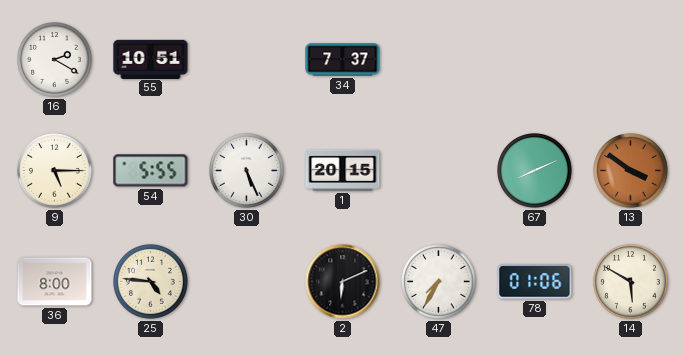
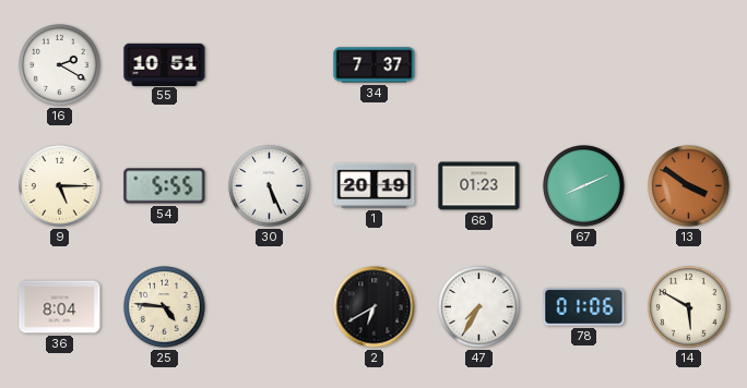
1: 20:15 -> 20:19
68: none -> 01:23
36: 8:00 -> 8:04
2: 6:11 -> 6:40
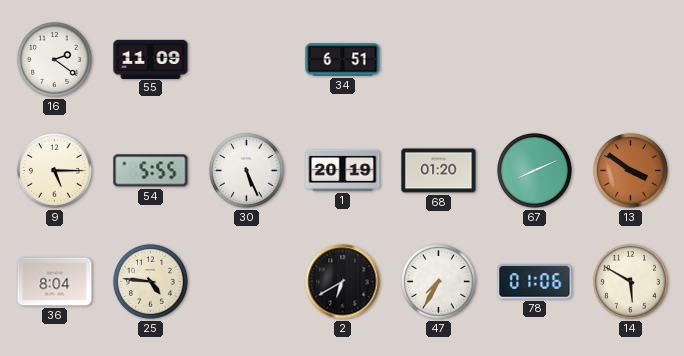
16: 2:20 -> 2:21
55: 10:51 -> 11:09
34: 7:37 -> 6:51
68: 01:23 -> 01:20
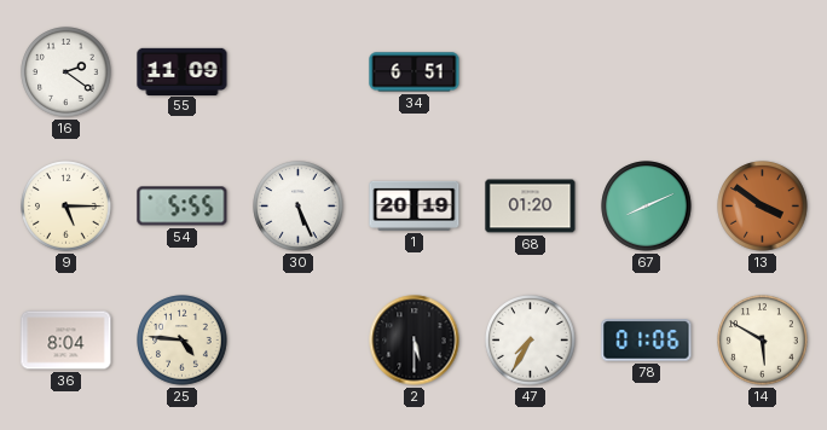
2: 6:40 -> 5:30
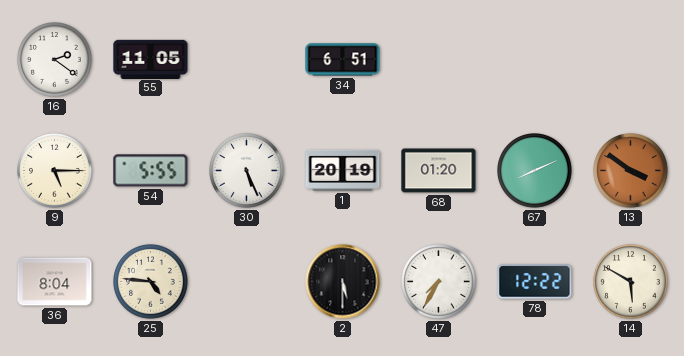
55: 11:09 -> 11:05
78: 01:06 -> 12:22
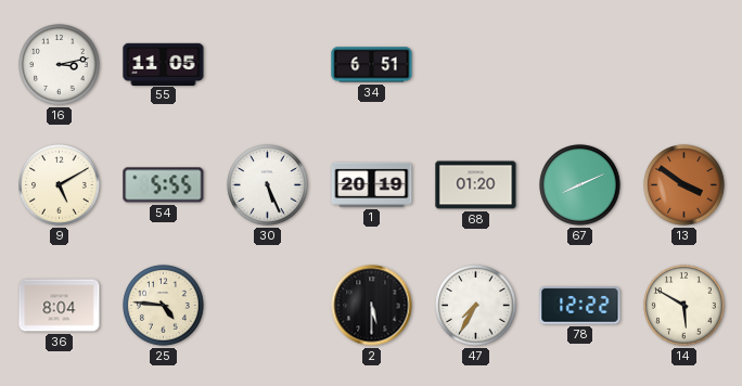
16: 2:21 -> 3:13
9: 5:15 -> 5:10
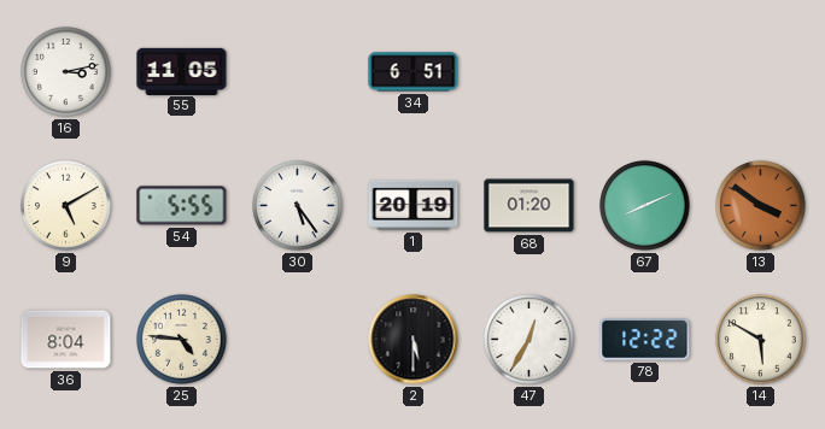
30: 5:26 -> 5:24
47: 7:35 -> 12:35
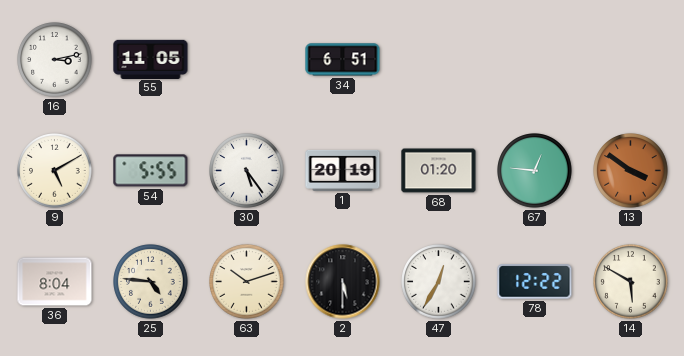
67: 8:11 -> 12:46
63: none -> 10:12
